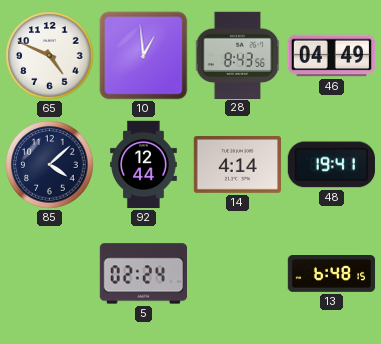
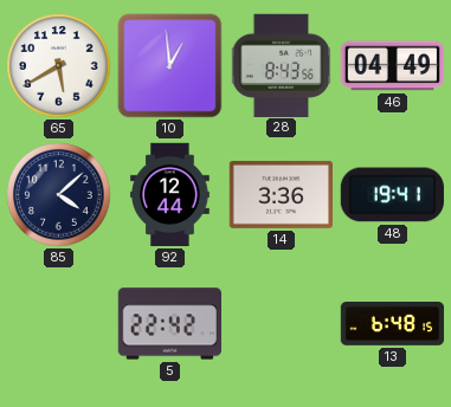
65: 4:49 -> 5:40
14: 4:14 -> 3:36
5: 02:24 -> 22:42
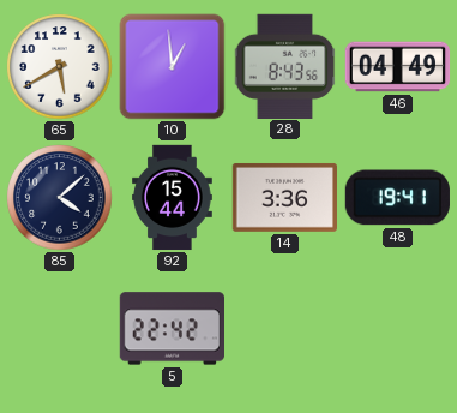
92: 12:44 -> 15:44
13: 6:48 -> none
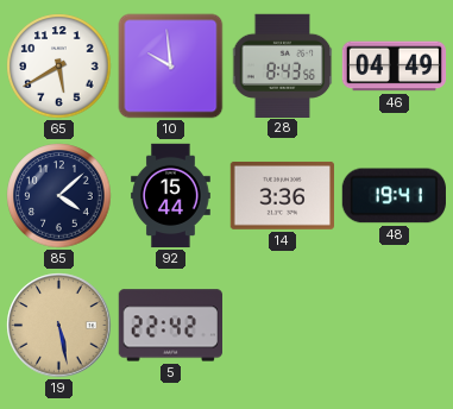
10: 12:59 -> 9:59
19: none -> 5:28
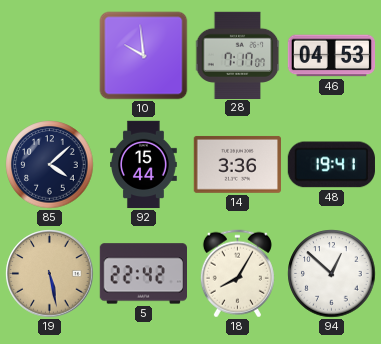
65: 5:40 -> none
28: 8:43 -> 7:17
46: 04:49 -> 04:53
18: none -> 8:05
94: none -> 12:52
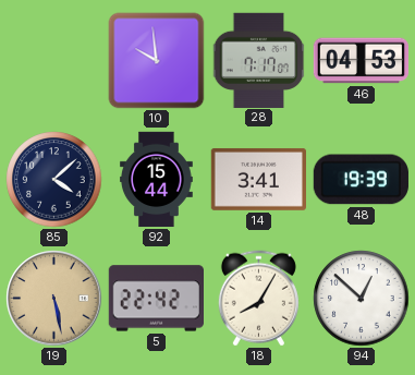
14: 3:36 -> 3:41
48: 19:41 -> 19:39
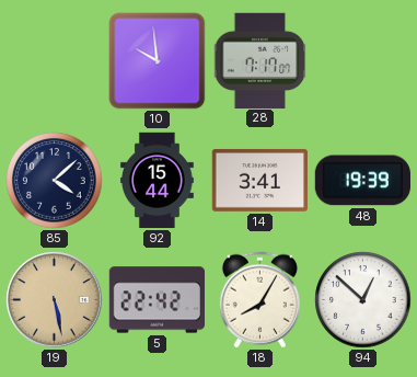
46: 04:53 -> none
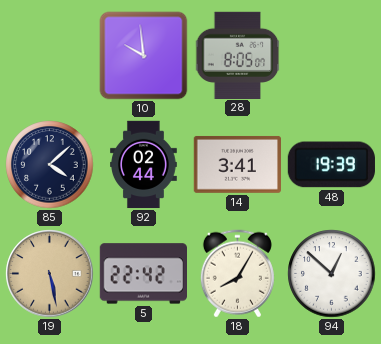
28: 7:17 -> 8:05
92: 15:44 -> 02:44
